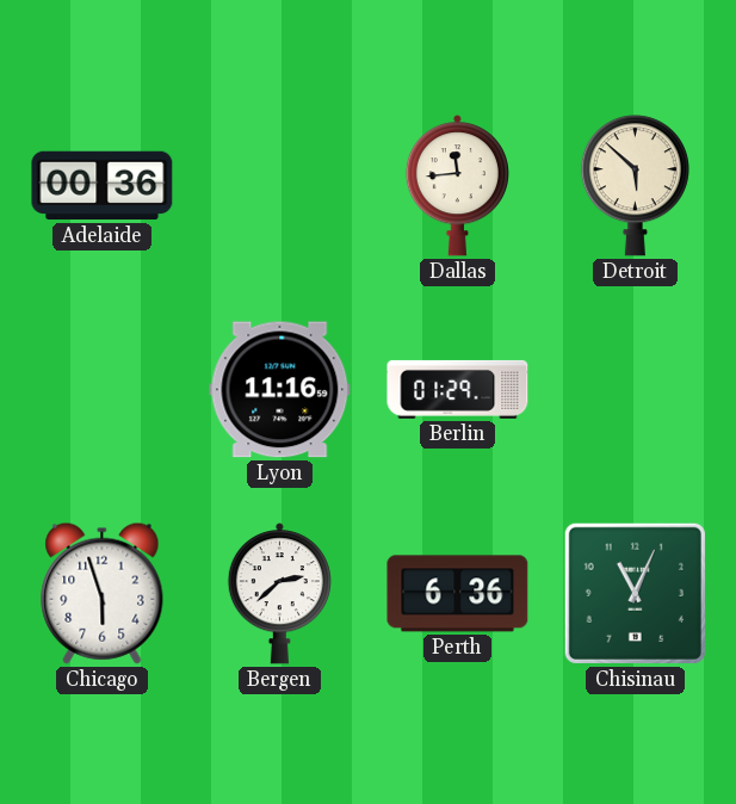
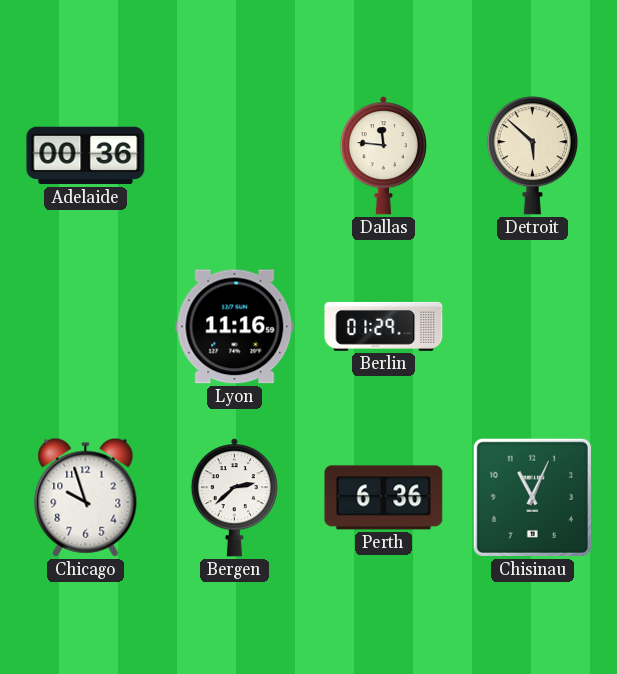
Dallas: 11:44 -> 11:46
Chicago: 5:57 -> 9:57
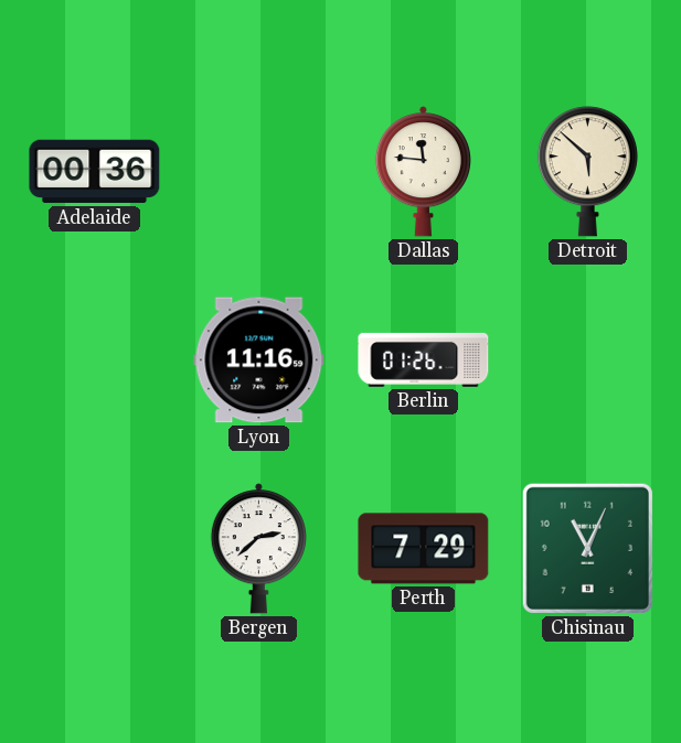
Berlin: 01:29 -> 01:26
Chicago: 9:57 -> none
Perth: 6:36 -> 7:29
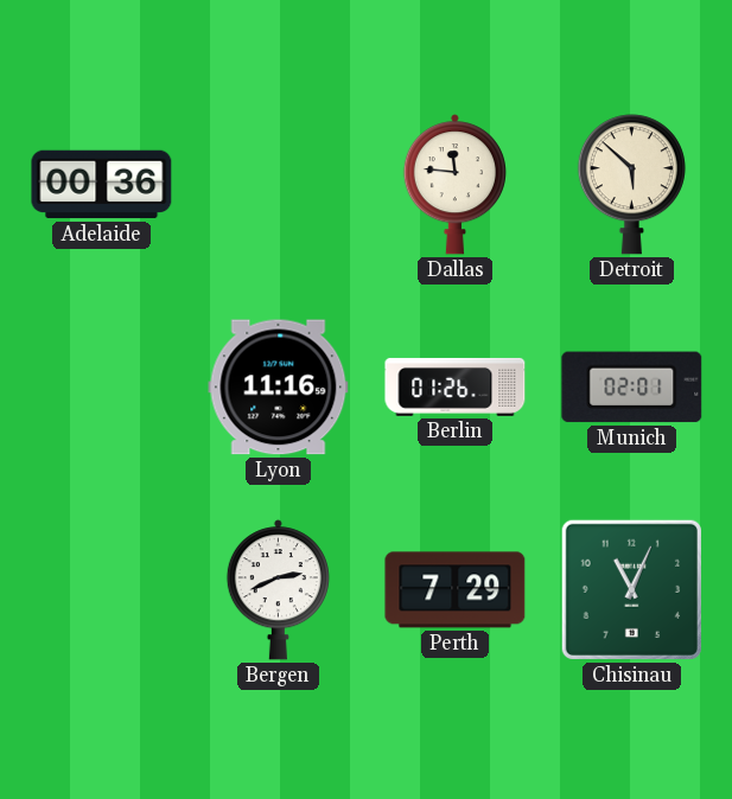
Munich: none -> 02:01
Bergen: 2:38 -> 2:41
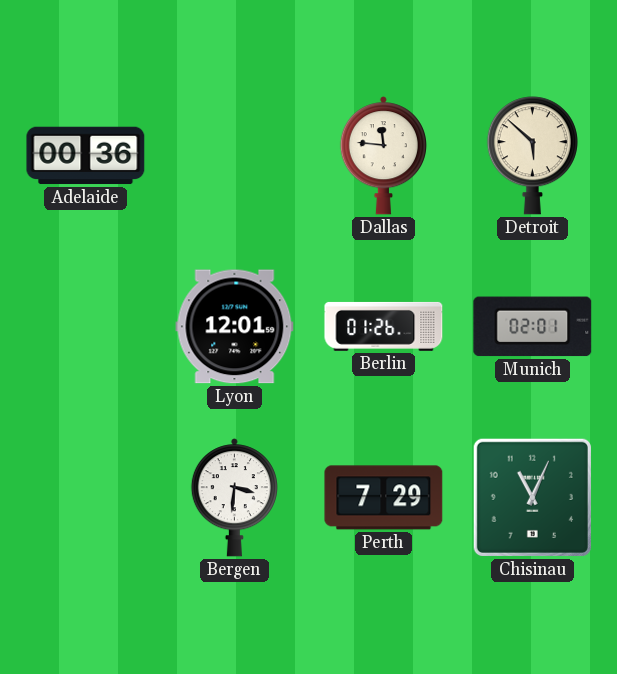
Lyon: 11:16 -> 12:01
Bergen: 2:41 -> 3:31
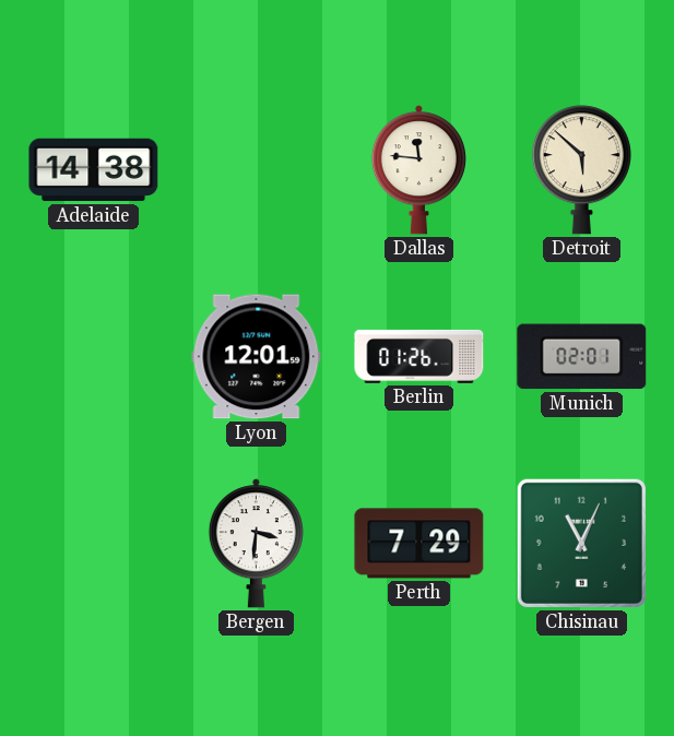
Adelaide: 00:36 -> 14:38
